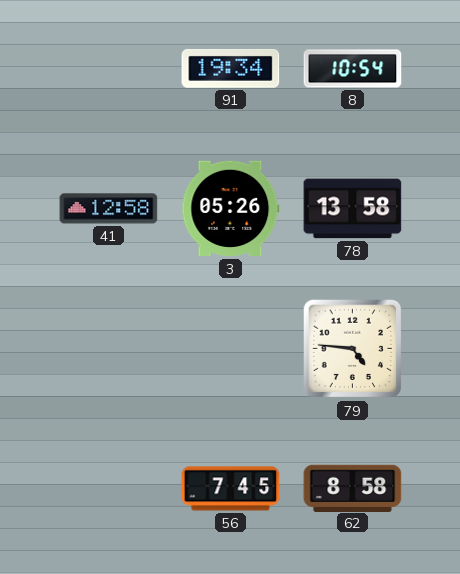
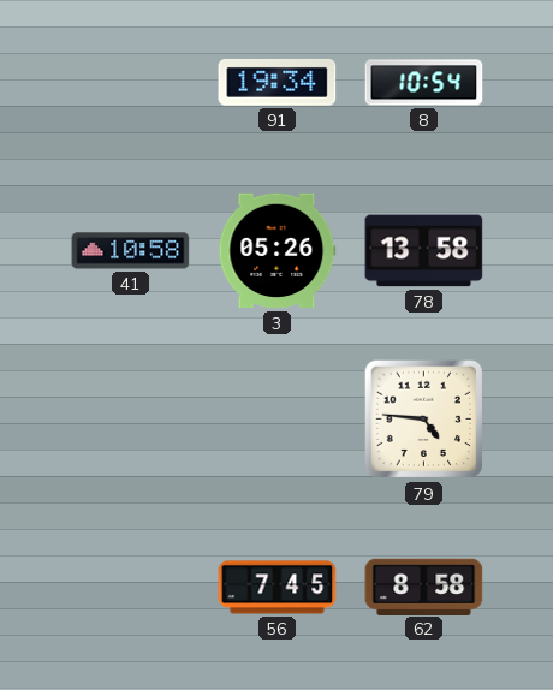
41: 12:58 -> 10:58
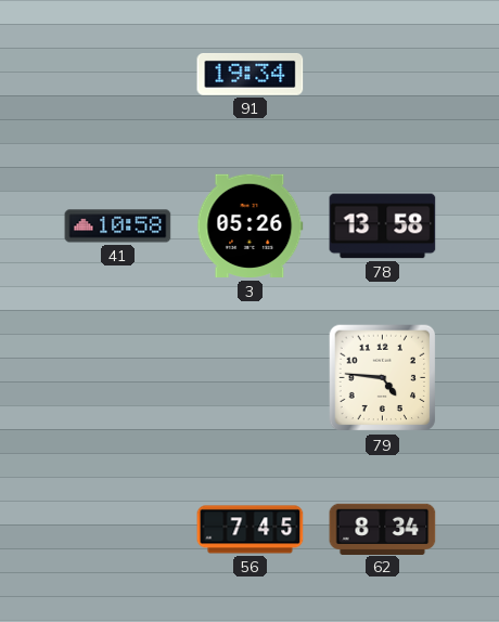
8: 10:54 -> none
62: 8:58 -> 8:34
